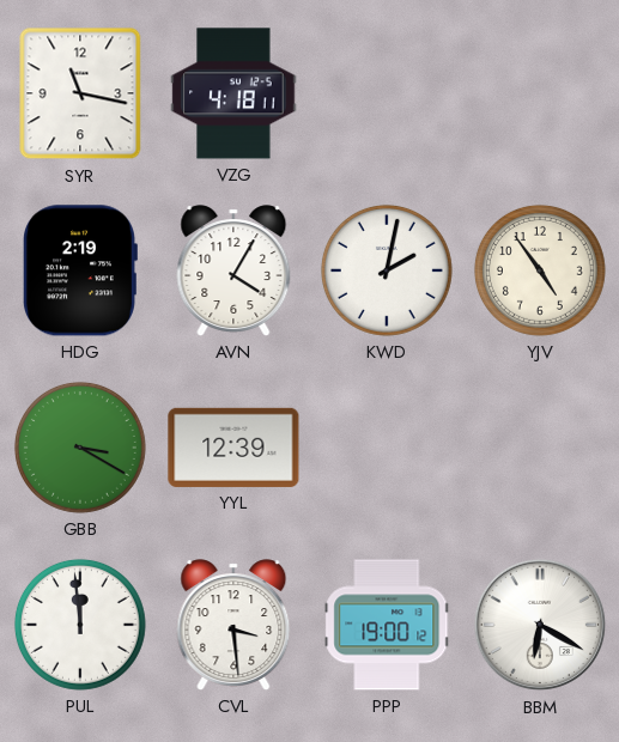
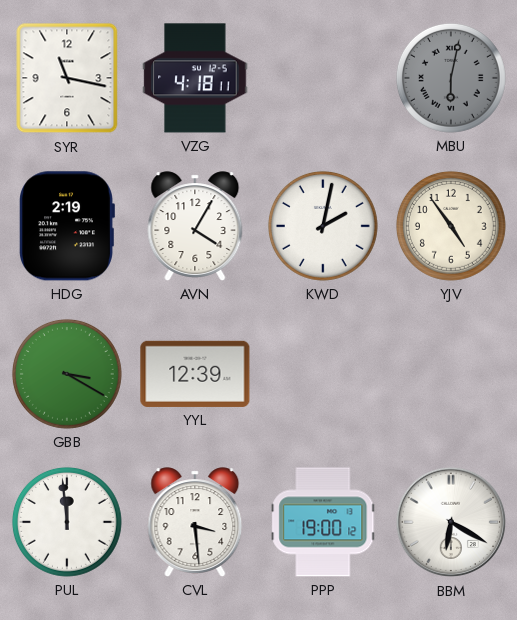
MBU: none -> 6:02
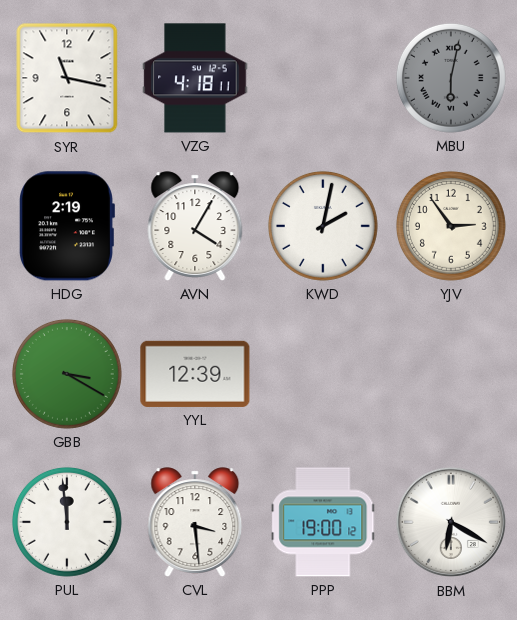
YJV: 4:54 -> 2:54
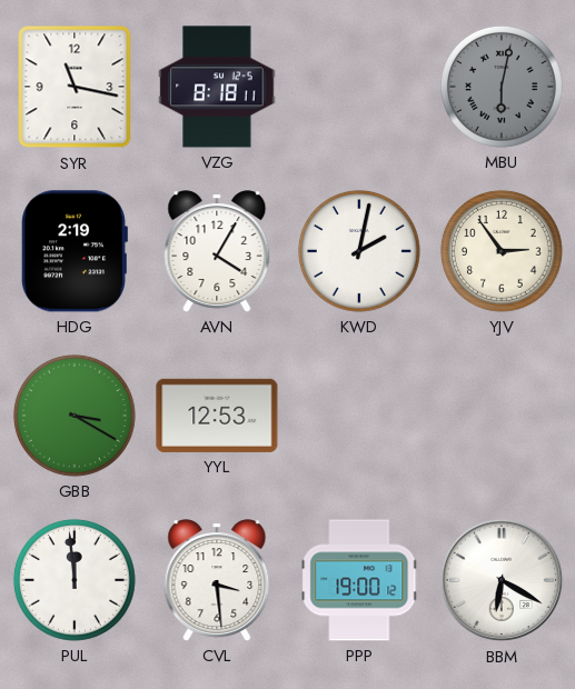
VZG: 4:18 -> 8:18
YYL: 12:39 -> 12:53
